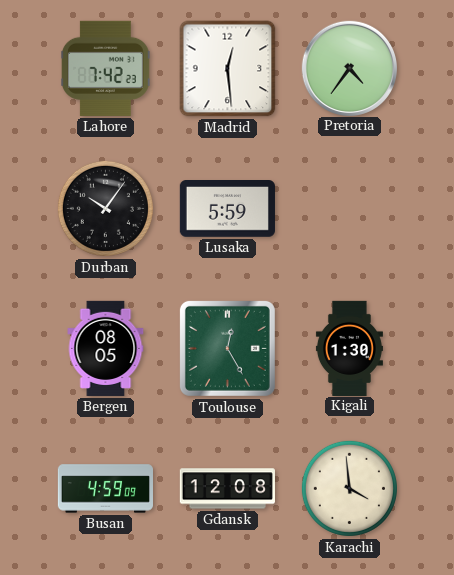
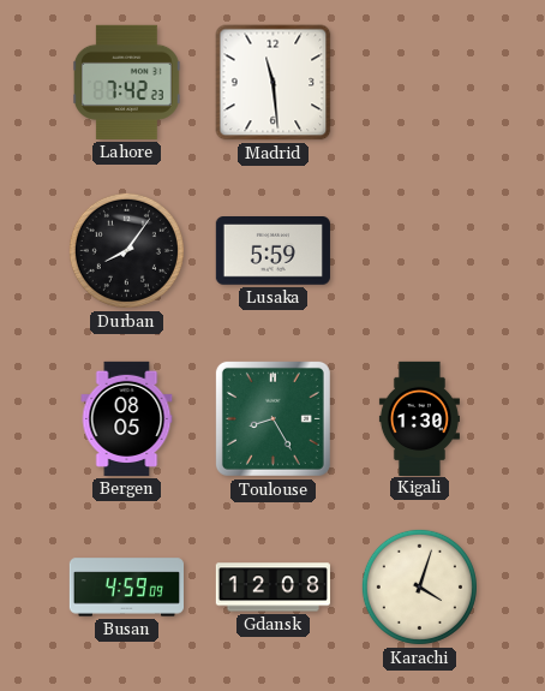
Madrid: 12:29 -> 11:29
Pretoria: 4:36 -> none
Durban: 10:06 -> 8:06
Toulouse: 12:25 -> 8:25
Karachi: 3:59 -> 4:03
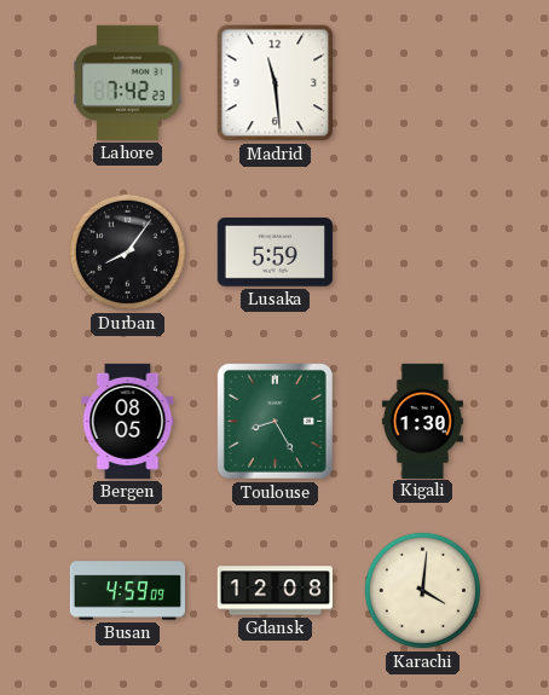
Karachi: 4:03 -> 4:01
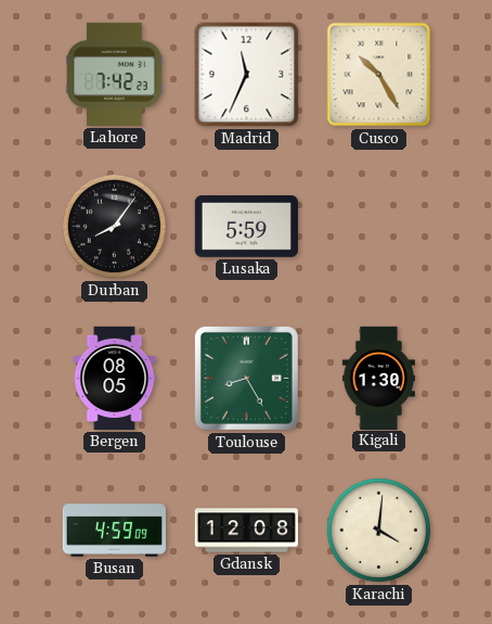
Madrid: 11:29 -> 11:34
Cusco: none -> 10:25
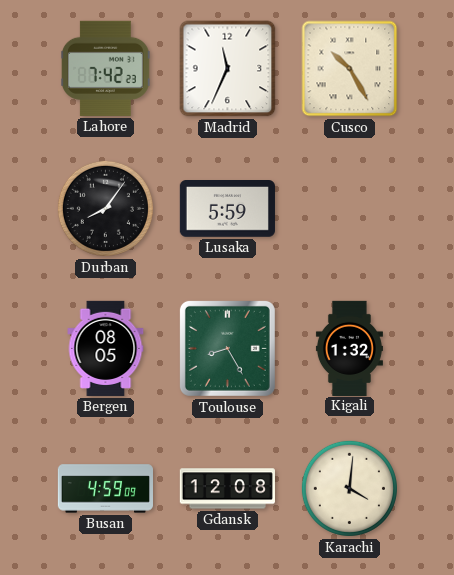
Kigali: 1:30 -> 1:32
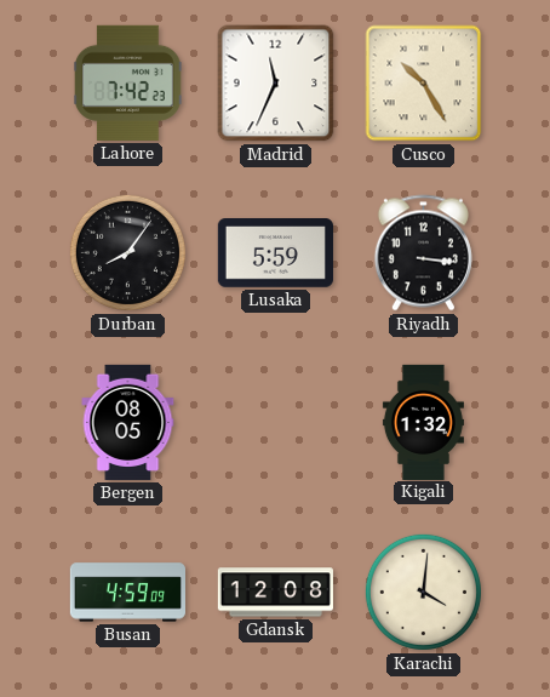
Riyadh: none -> 3:16
Toulouse: 8:25 -> none
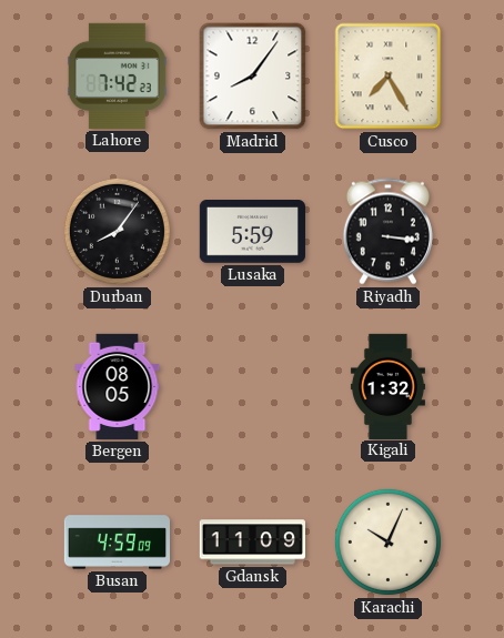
Madrid: 11:34 -> 8:06
Cusco: 10:25 -> 7:25
Gdansk: 12:08 -> 11:09
Karachi: 4:01 -> 10:04
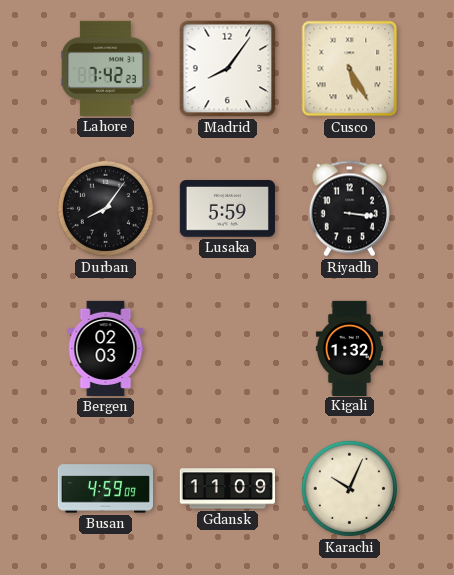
Cusco: 7:25 -> 5:25
Bergen: 08:05 -> 02:03
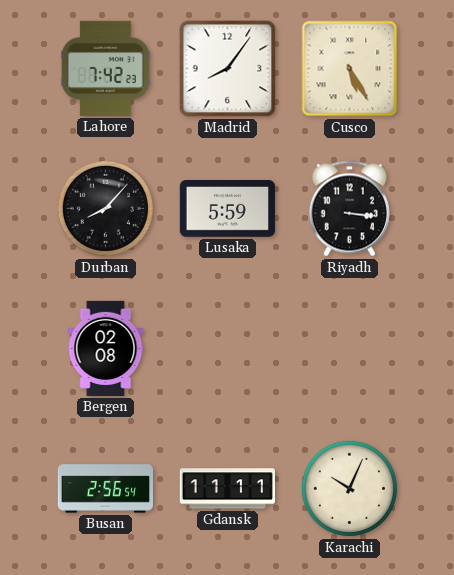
Durban: 8:06 -> 8:07
Bergen: 02:03 -> 02:08
Kigali: 1:32 -> none
Busan: 4:59 -> 2:56
Gdansk: 11:09 -> 11:11
